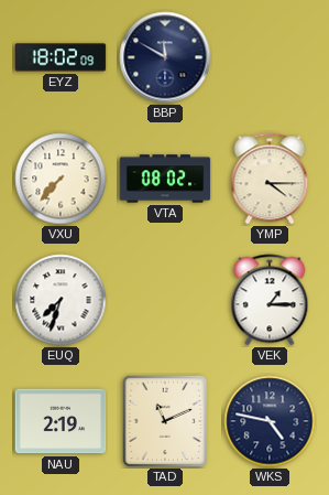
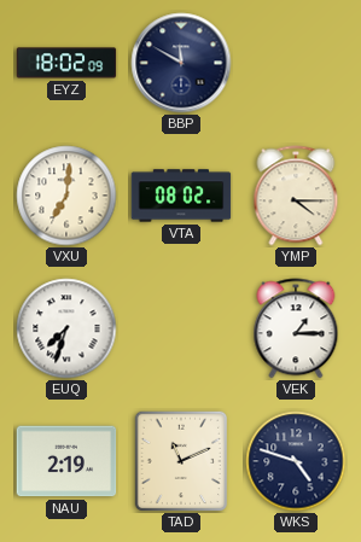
VXU: 7:37 -> 7:01
WKS: 4:47 -> 4:48
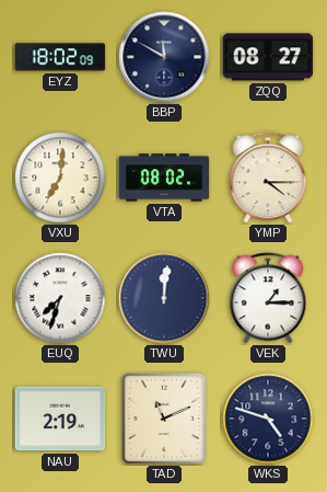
ZQQ: none -> 08:27
TWU: none -> 12:01
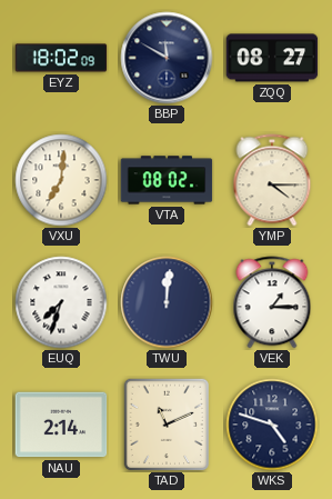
NAU: 2:19 -> 2:14
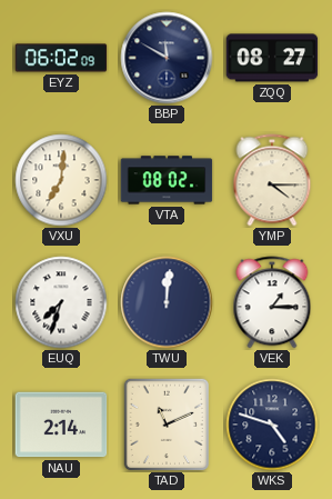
EYZ: 18:02 -> 06:02
